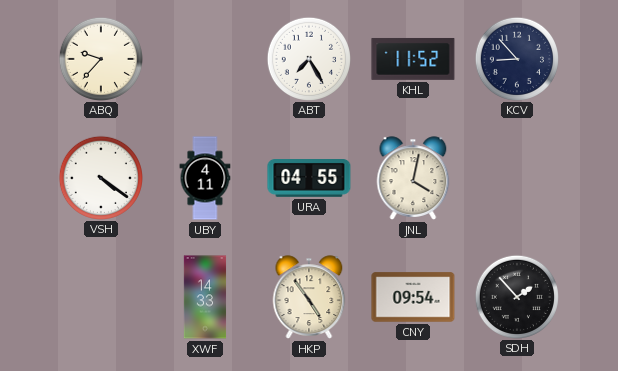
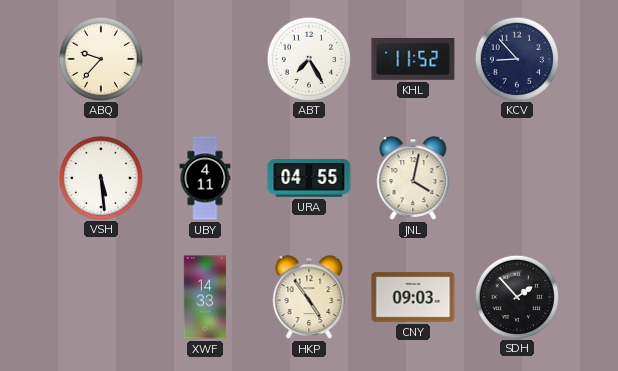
VSH: 4:21 -> 5:29
CNY: 09:54 -> 09:03
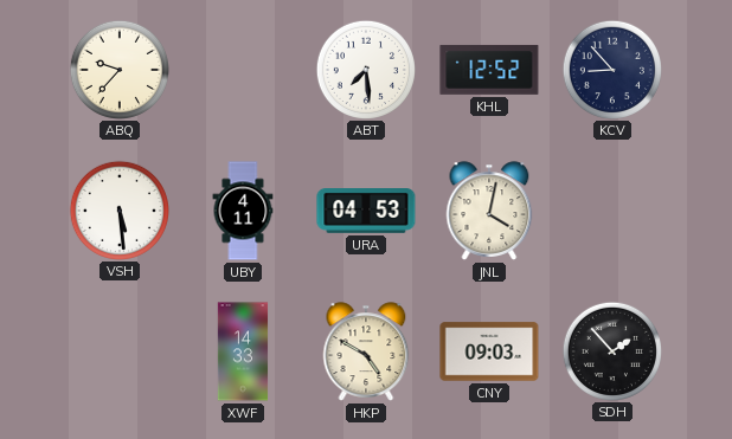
ABT: 7:25 -> 7:29
KHL: 11:52 -> 12:52
URA: 04:55 -> 04:53
HKP: 4:54 -> 4:50
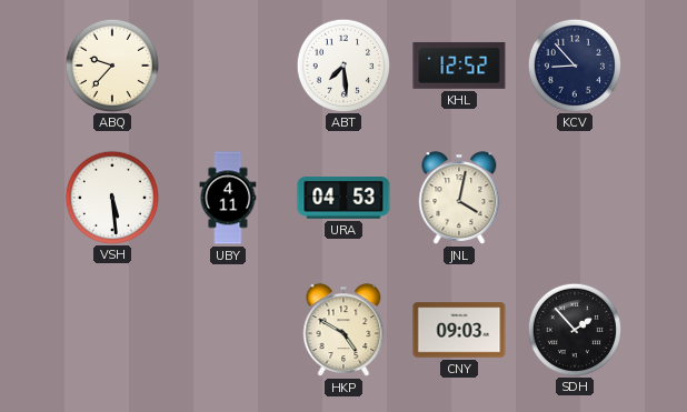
XWF: 14:33 -> none
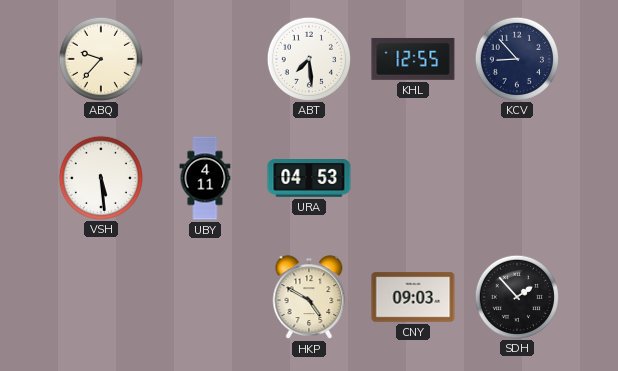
KHL: 12:52 -> 12:55
JNL: 4:02 -> none
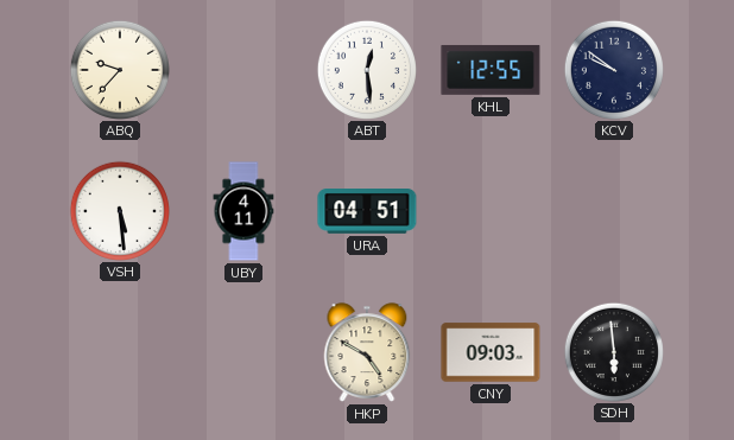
ABT: 7:29 -> 12:29
KCV: 8:53 -> 9:51
URA: 04:53 -> 04:51
SDH: 1:53 -> 5:59
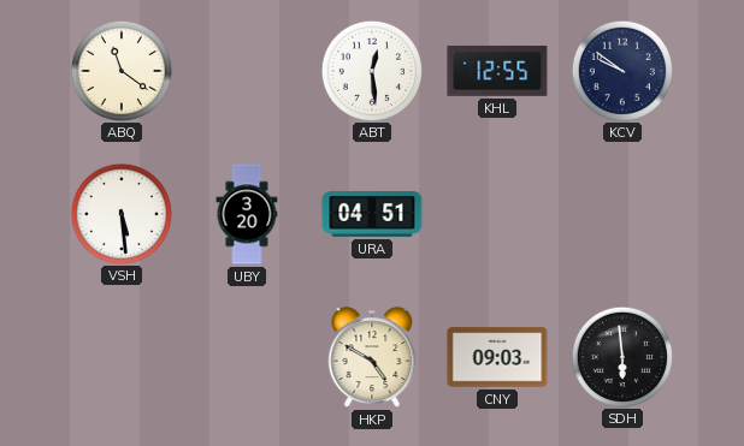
ABQ: 9:37 -> 11:21
UBY: 4:11 -> 3:20
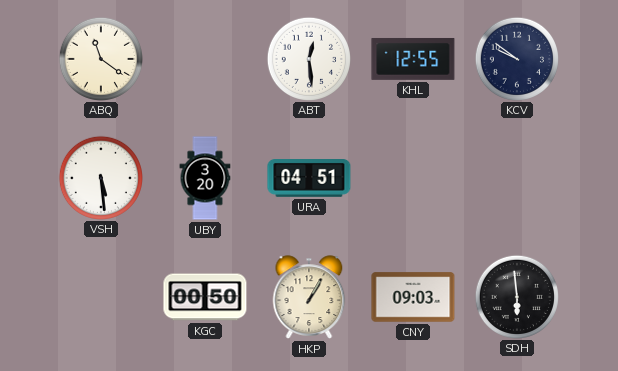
KGC: none -> 00:50
HKP: 4:50 -> 1:05
